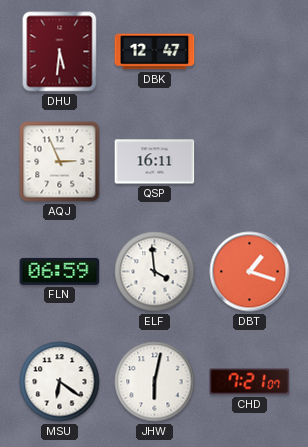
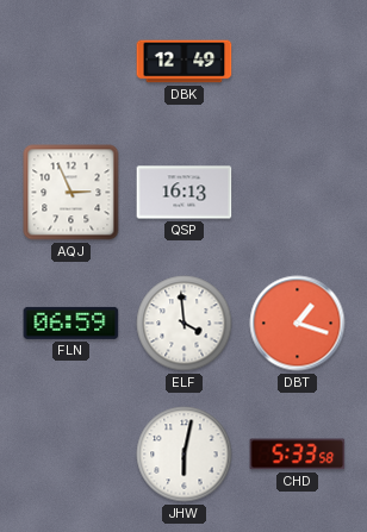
DHU: 5:31 -> none
DBK: 12:47 -> 12:49
QSP: 16:11 -> 16:13
MSU: 6:21 -> none
CHD: 7:21 -> 5:33
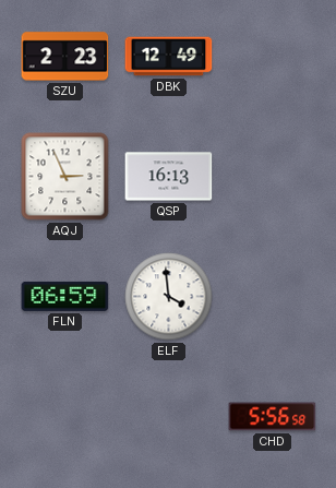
SZU: none -> 2:23
DBT: 1:18 -> none
JHW: 6:02 -> none
CHD: 5:33 -> 5:56
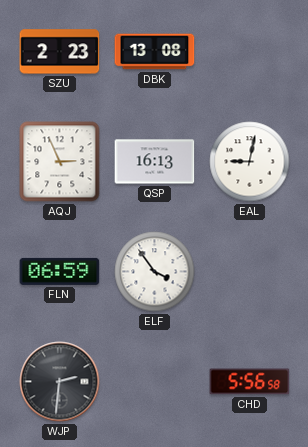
DBK: 12:49 -> 13:08
EAL: none -> 9:02
ELF: 3:59 -> 3:54
WJP: none -> 2:31
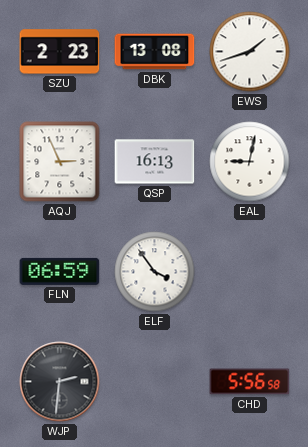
EWS: none -> 1:42
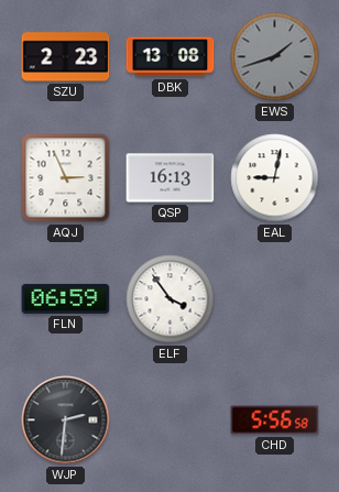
EWS dial: white -> grey
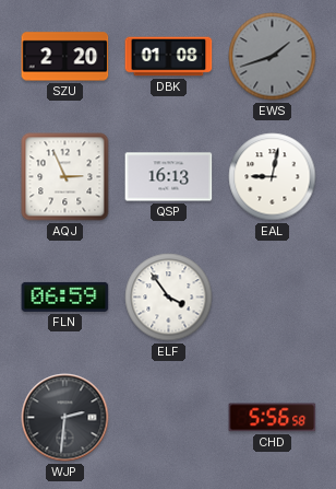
SZU: 2:23 -> 2:20
DBK: 13:08 -> 01:08
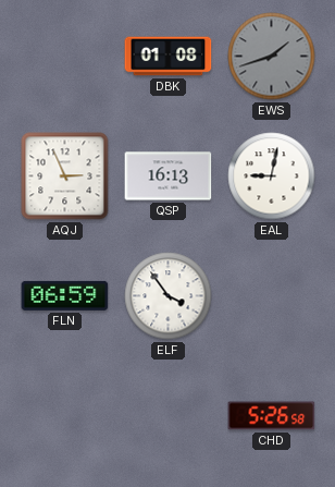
SZU: 2:20 -> none
WJP: 2:31 -> none
CHD: 5:56 -> 5:26
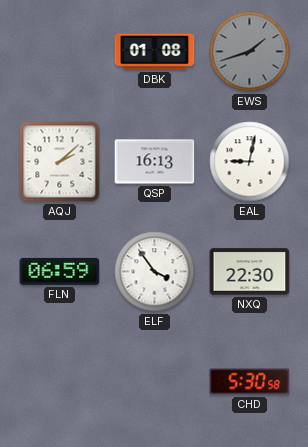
AQJ: 2:56 -> 2:08
NXQ: none -> 22:30
CHD: 5:26 -> 5:30
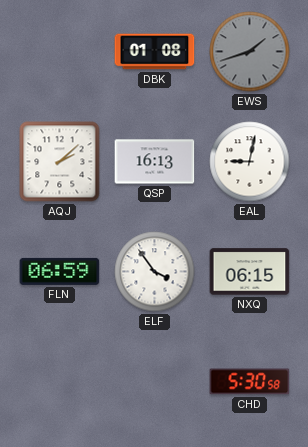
NXQ: 22:30 -> 06:15
